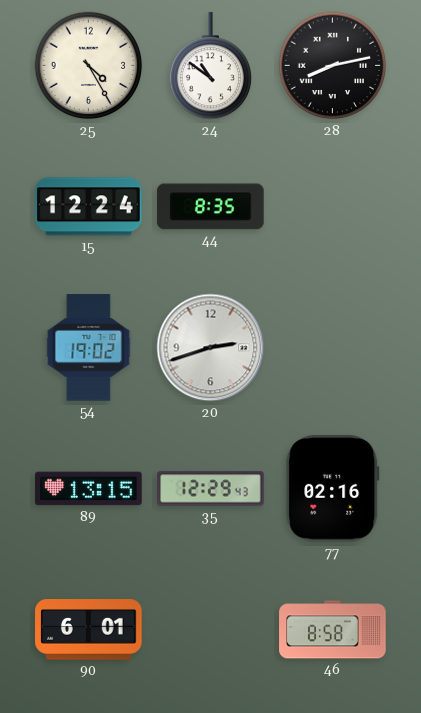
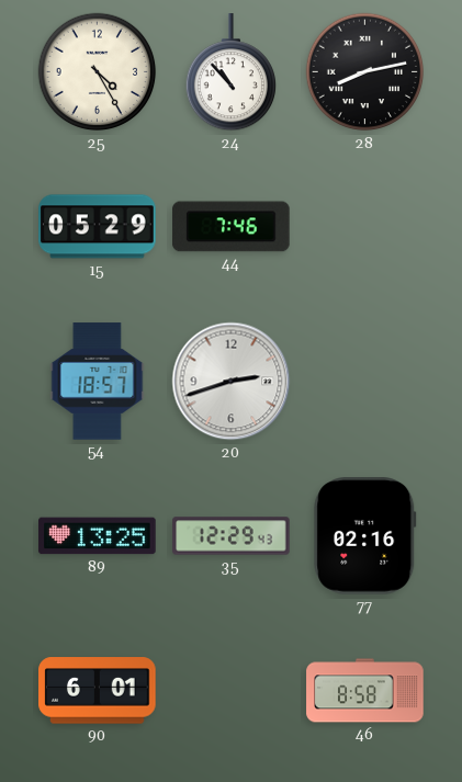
24: 10:51 -> 10:53
15: 12:24 -> 05:29
44: 8:35 -> 7:46
54: 19:02 -> 18:57
89: 13:15 -> 13:25
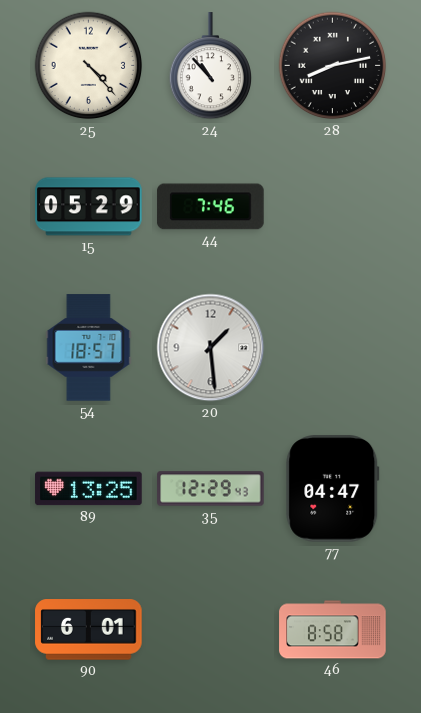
25: 4:25 -> 4:23
20: 2:42 -> 1:29
77: 02:16 -> 04:47
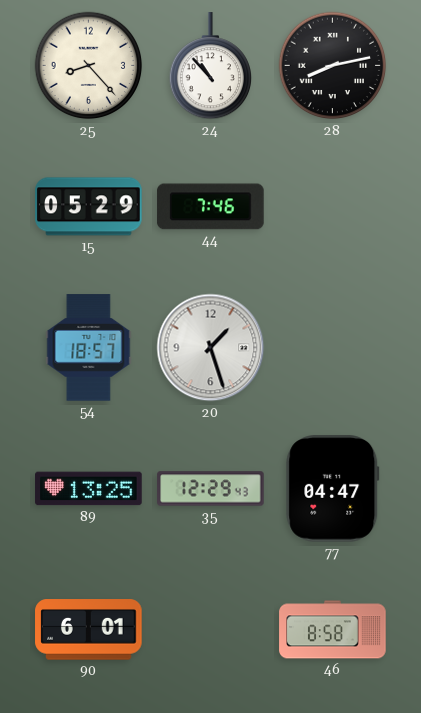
25: 4:23 -> 8:23
20: 1:29 -> 1:27
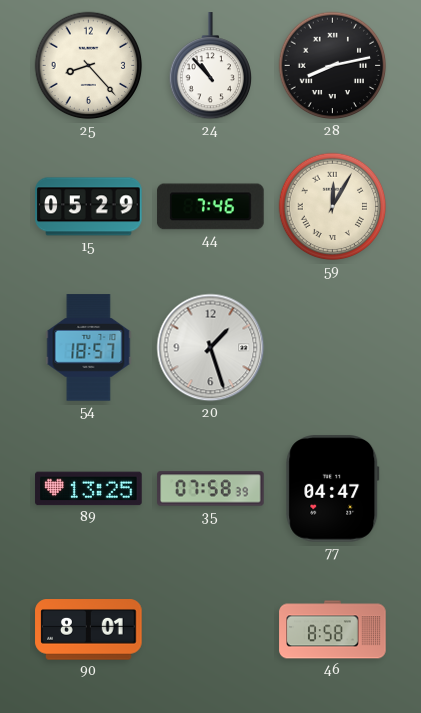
59: none -> 12:05
35: 12:29 -> 07:58
90: 6:01 -> 8:01
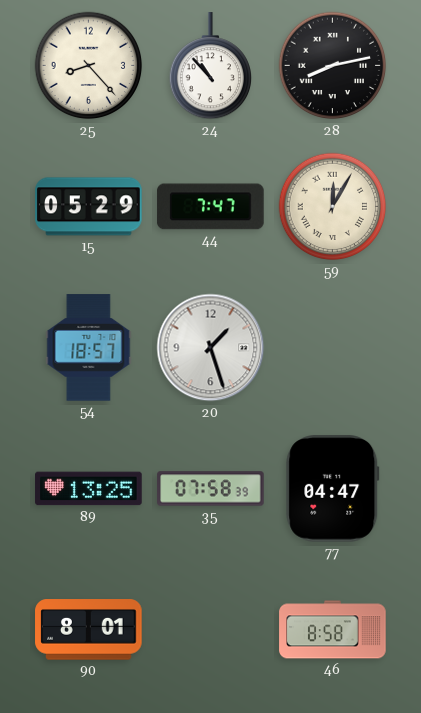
44: 7:46 -> 7:47
